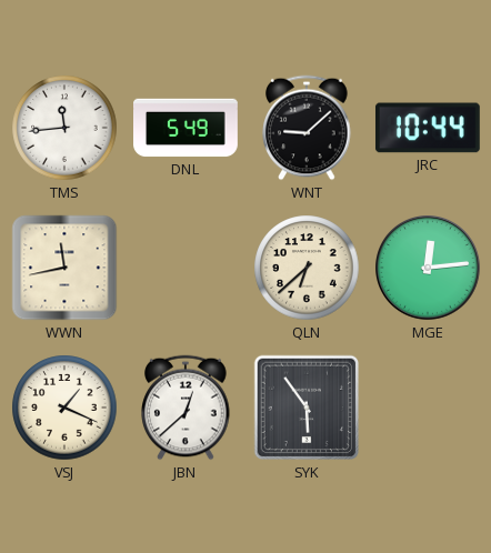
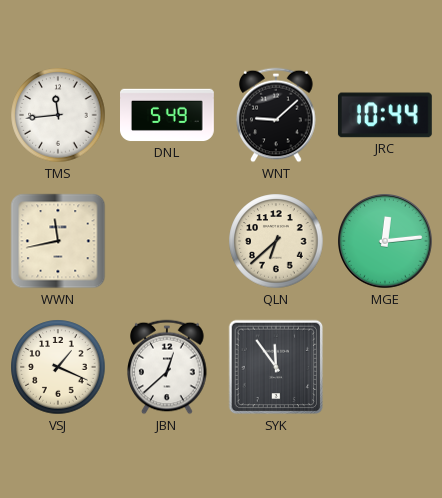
SYK: 5:54 -> 11:54
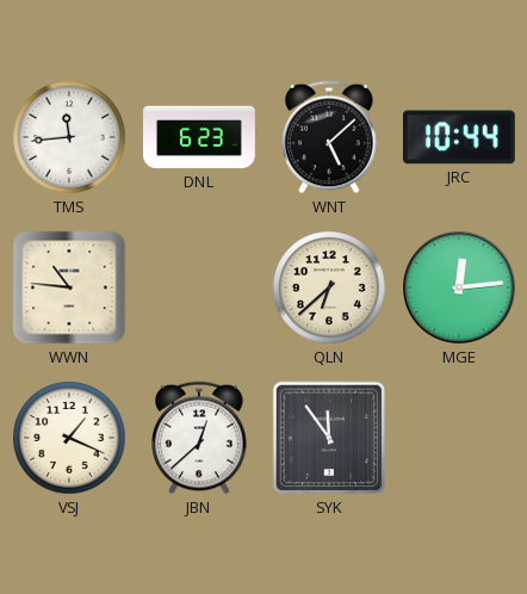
DNL: 5:49 -> 6:23
WNT: 9:08 -> 5:08
WWN: 11:43 -> 10:46
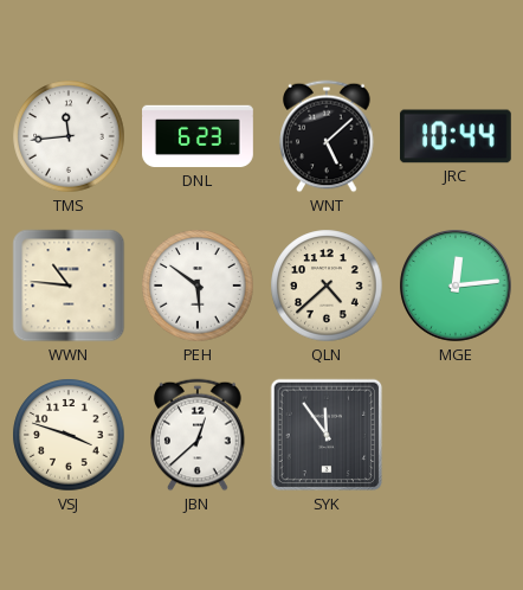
PEH: none -> 5:51
QLN: 6:38 -> 4:38
VSJ: 1:19 -> 3:48
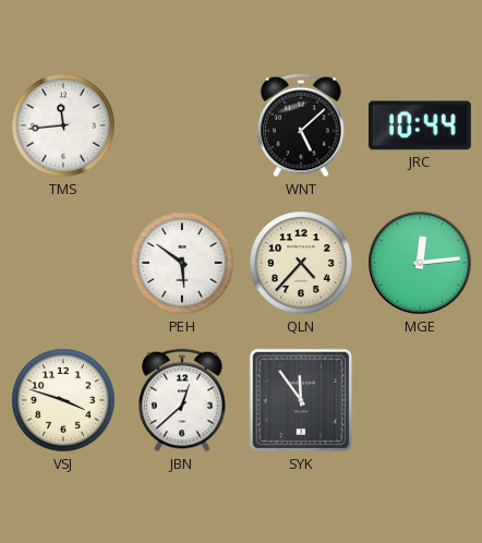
DNL: 6:23 -> none
WWN: 10:46 -> none
QLN: 4:38 -> 4:37
